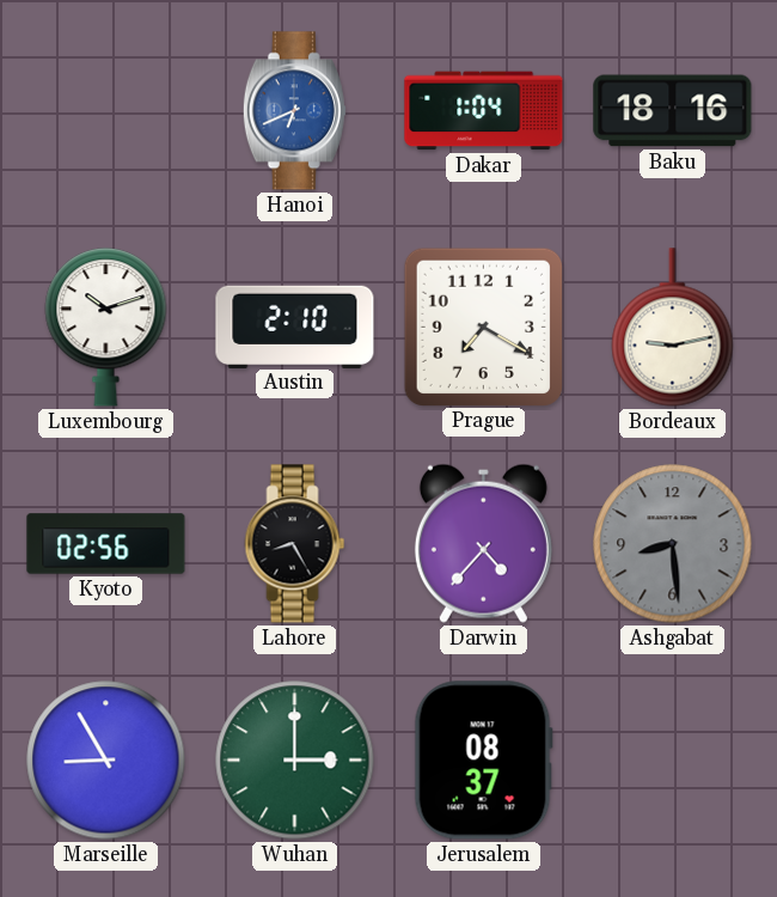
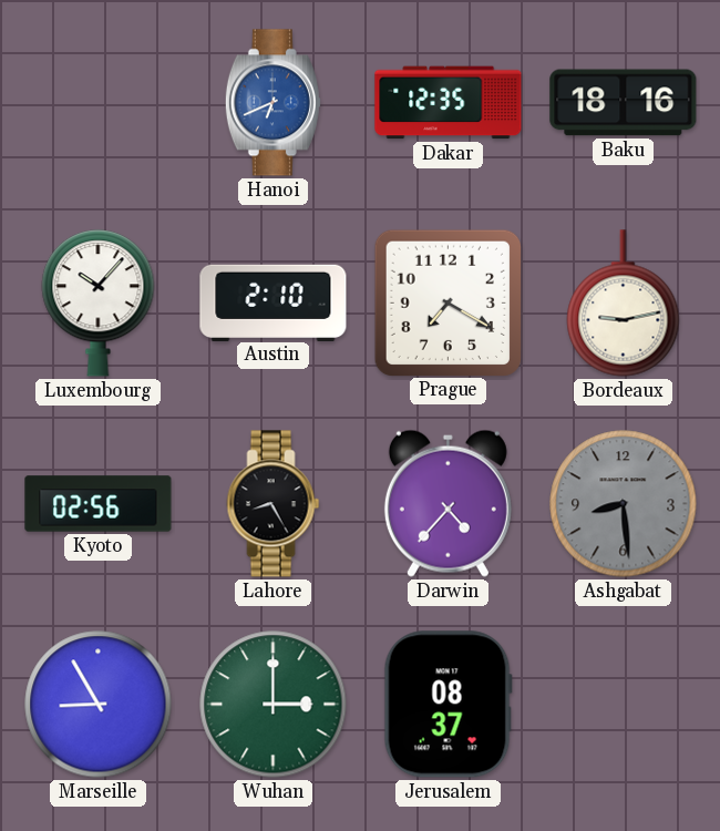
Dakar: 1:04 -> 12:35
Luxembourg: 10:12 -> 10:07
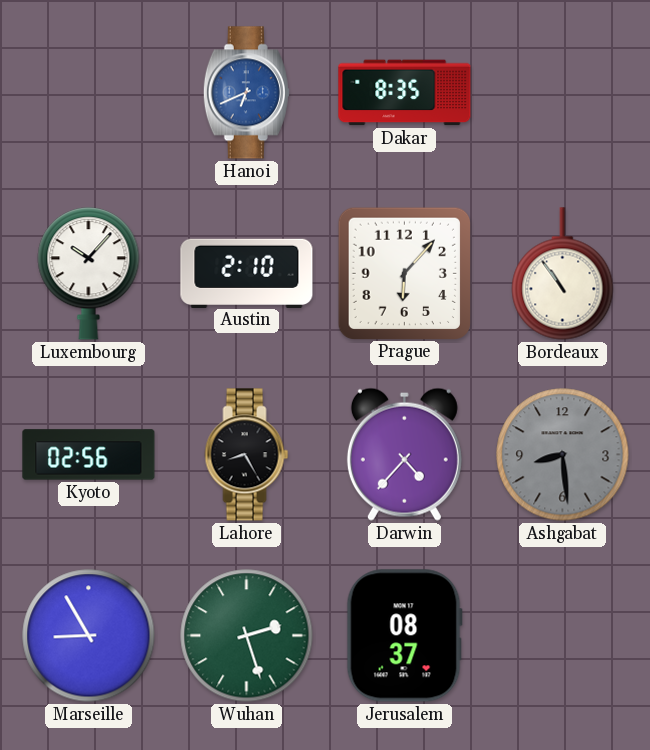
Dakar: 12:35 -> 8:35
Baku: 18:16 -> none
Prague: 7:20 -> 6:07
Bordeaux: 9:13 -> 10:54
Wuhan: 3:00 -> 2:27
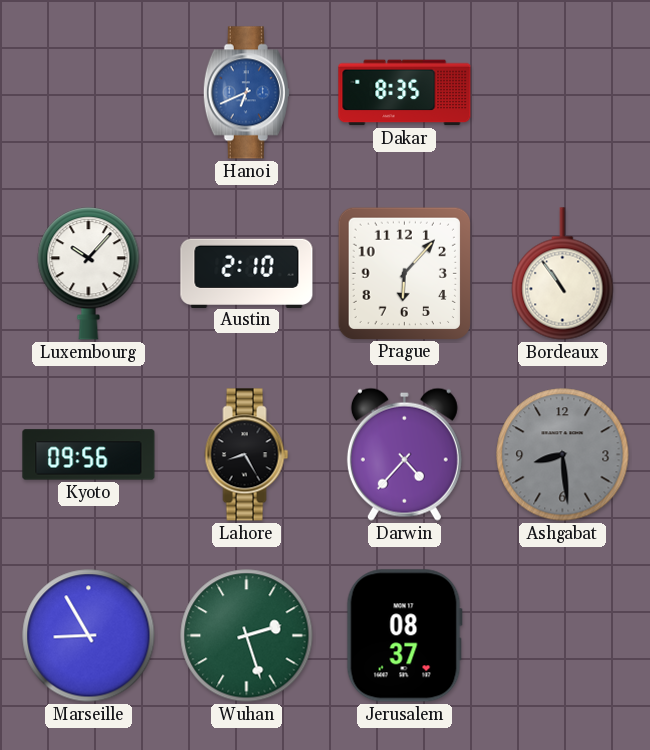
Kyoto: 02:56 -> 09:56
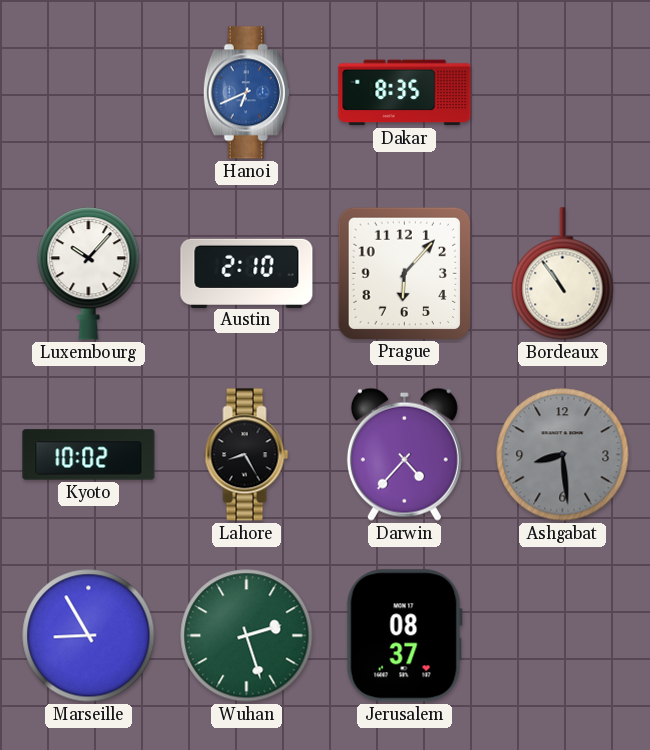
Kyoto: 09:56 -> 10:02
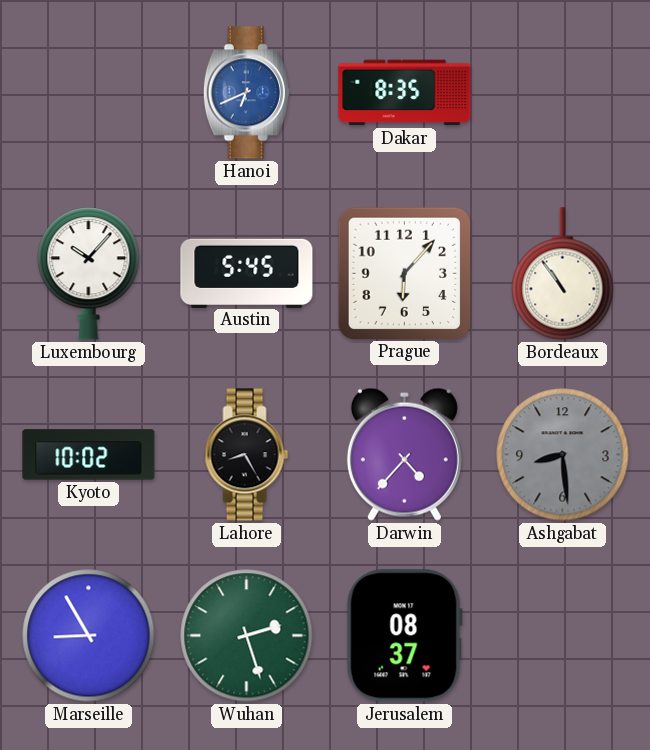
Austin: 2:10 -> 5:45
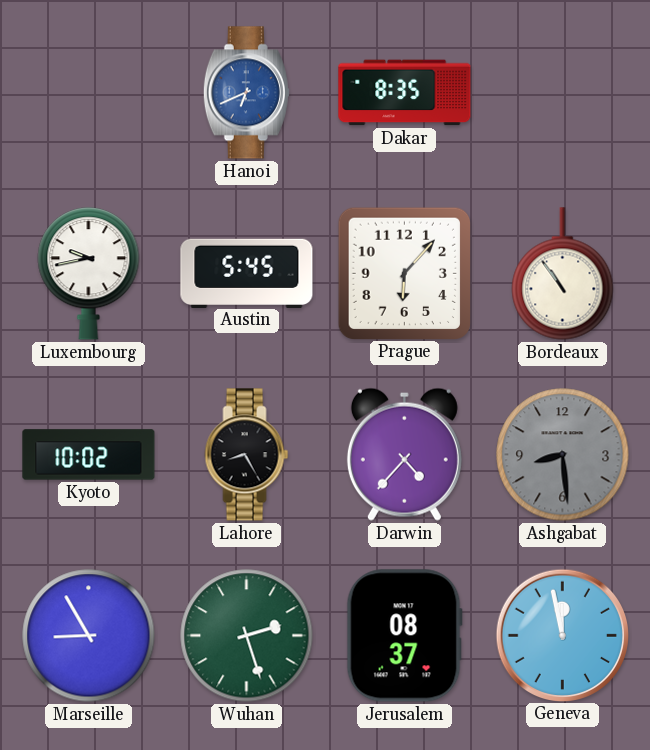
Luxembourg: 10:07 -> 9:43
Geneva: none -> 11:58
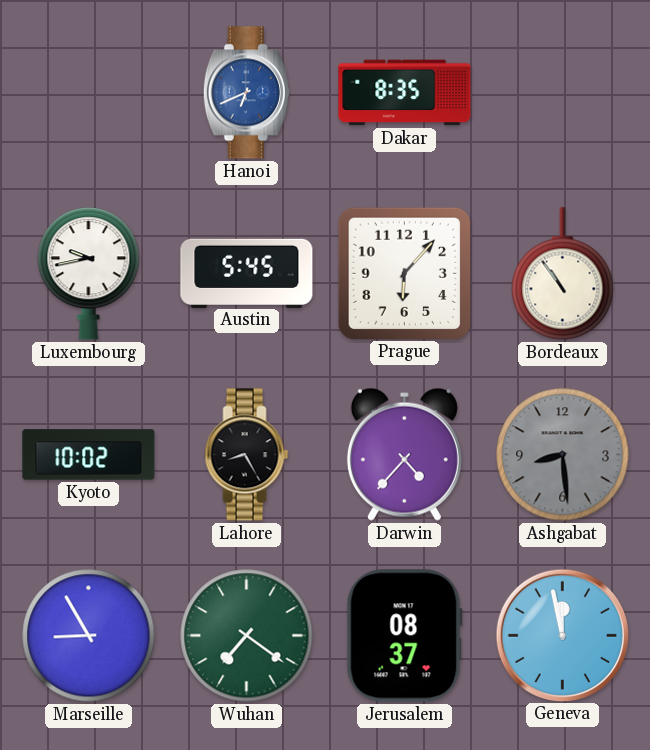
Wuhan: 2:27 -> 7:21
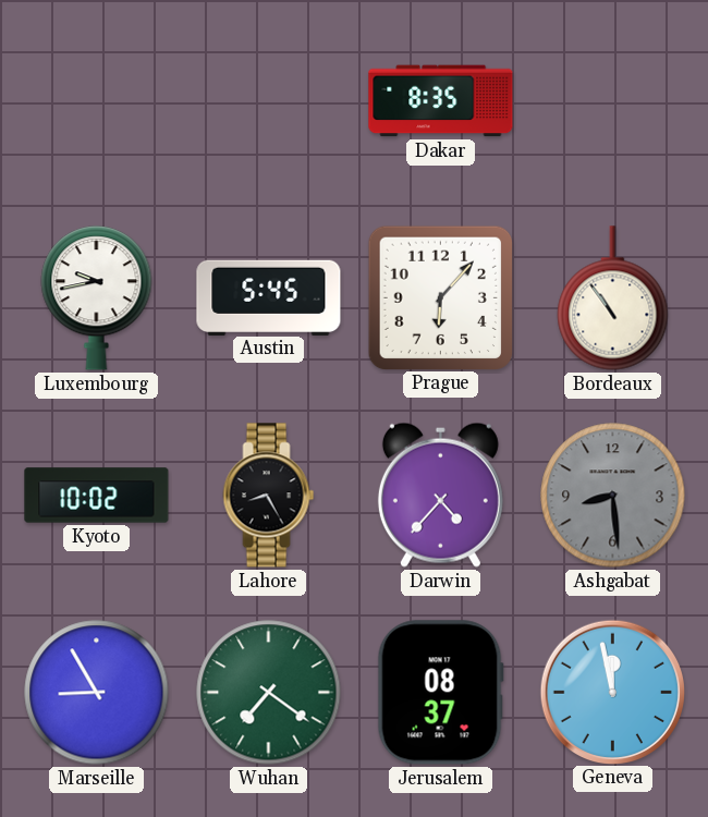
Hanoi: 6:41 -> none
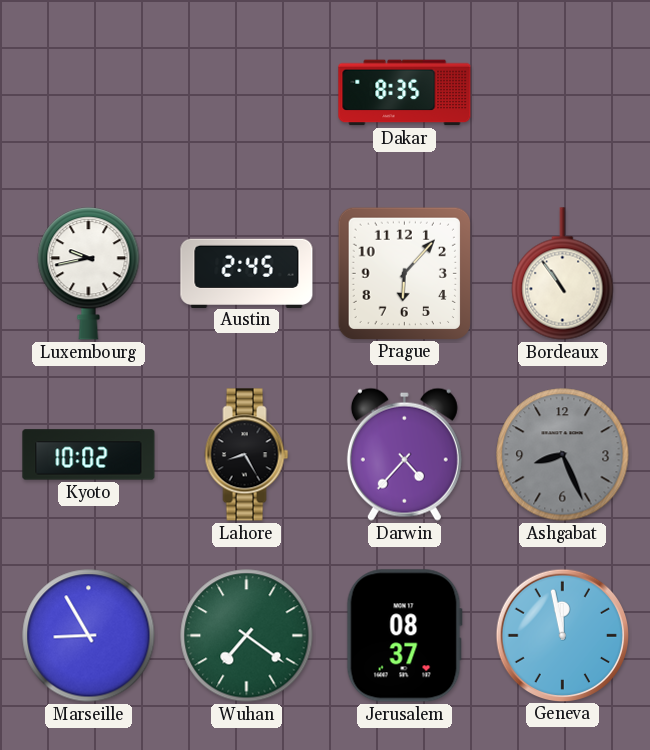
Austin: 5:45 -> 2:45
Ashgabat: 8:29 -> 8:26
